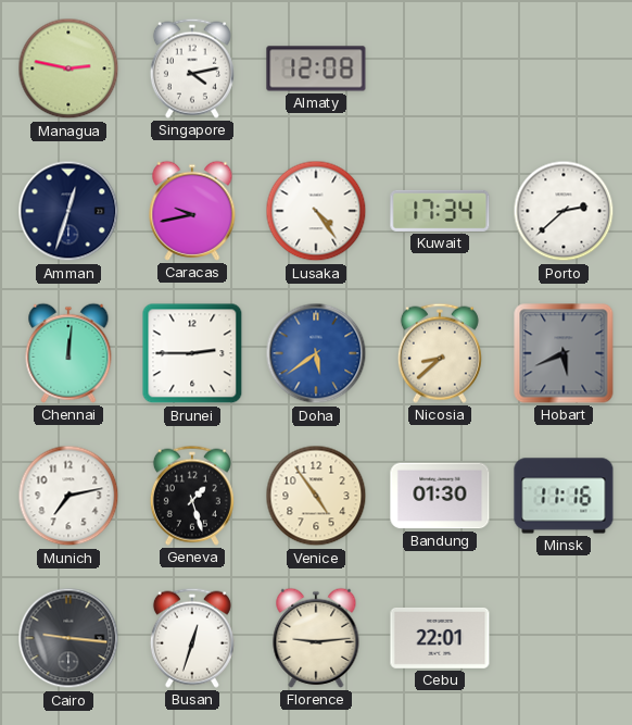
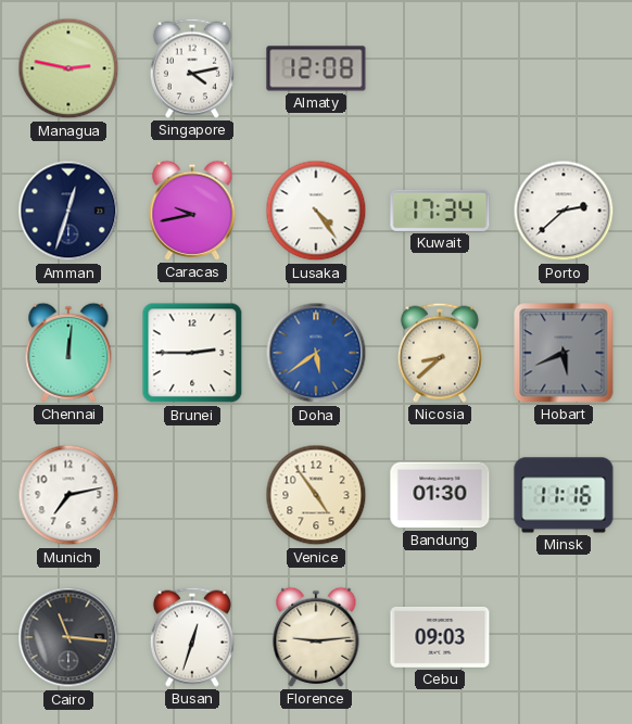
Geneva: 1:27 -> none
Cairo: 9:16 -> 11:16
Cebu: 22:01 -> 09:03
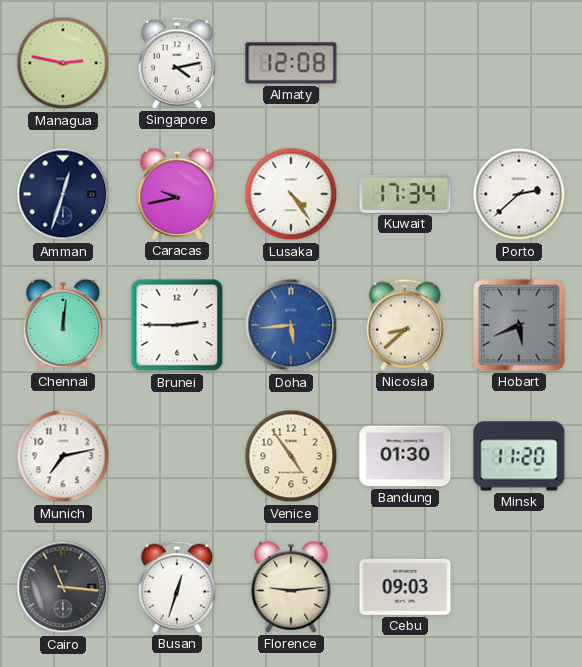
Doha: 5:39 -> 5:44
Minsk: 11:16 -> 11:20
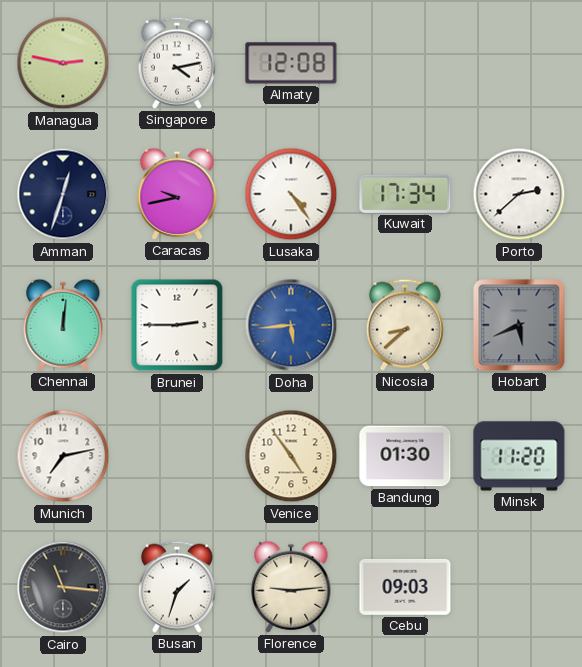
Busan: 12:33 -> 1:33
